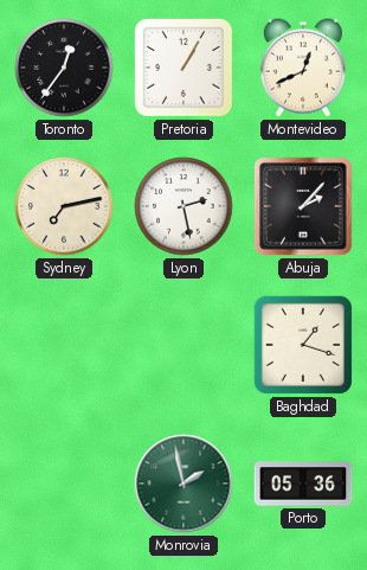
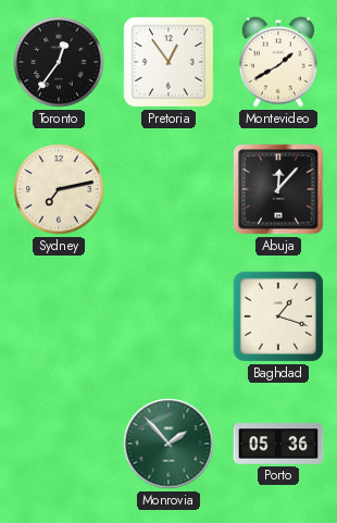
Pretoria: 1:05 -> 12:54
Montevideo: 12:41 -> 1:40
Lyon: 2:28 -> none
Abuja: 2:07 -> 12:07
Monrovia: 1:58 -> 1:53
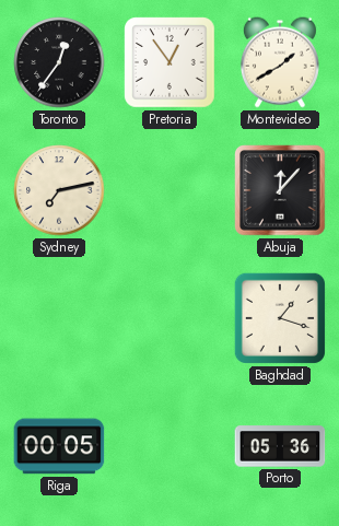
Riga: none -> 00:05
Monrovia: 1:53 -> none
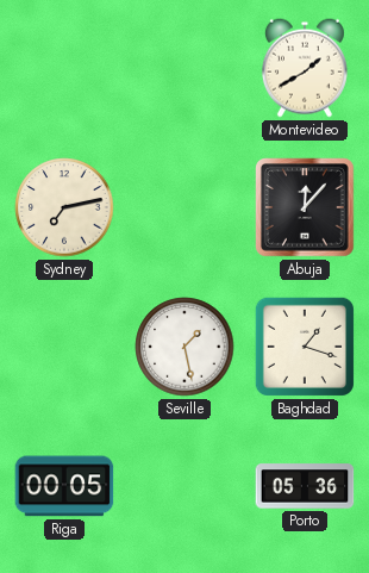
Toronto: 12:36 -> none
Pretoria: 12:54 -> none
Seville: none -> 1:28
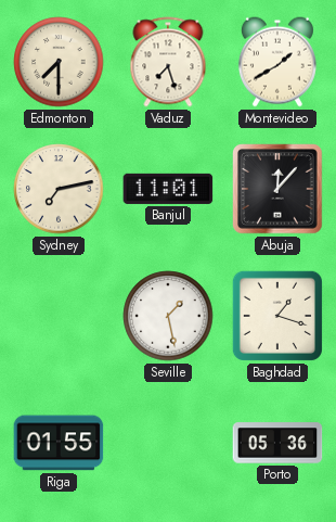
Edmonton: none -> 7:30
Vaduz: none -> 7:27
Banjul: none -> 11:01
Riga: 00:05 -> 01:55
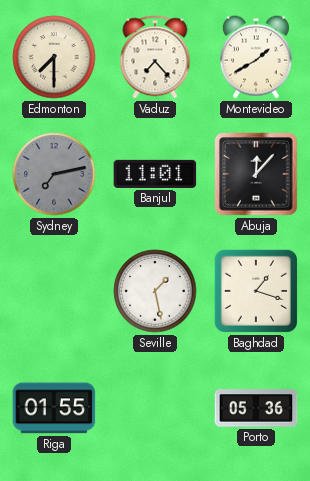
Vaduz: 7:27 -> 7:23
Sydney dial: cream -> grey
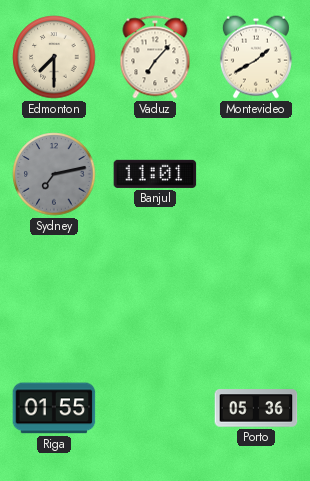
Vaduz: 7:23 -> 7:07
Abuja: 12:07 -> none
Seville: 1:28 -> none
Baghdad: 1:18 -> none
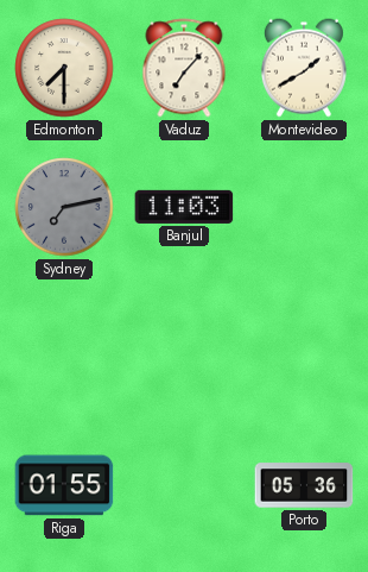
Banjul: 11:01 -> 11:03
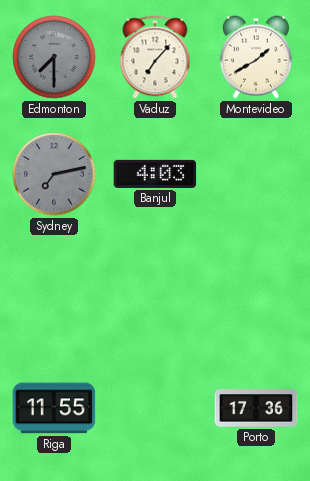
Edmonton dial: cream -> grey
Banjul: 11:03 -> 4:03
Riga: 01:55 -> 11:55
Porto: 05:36 -> 17:36
